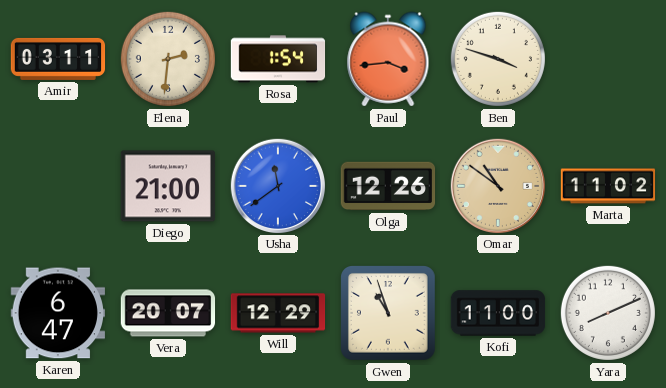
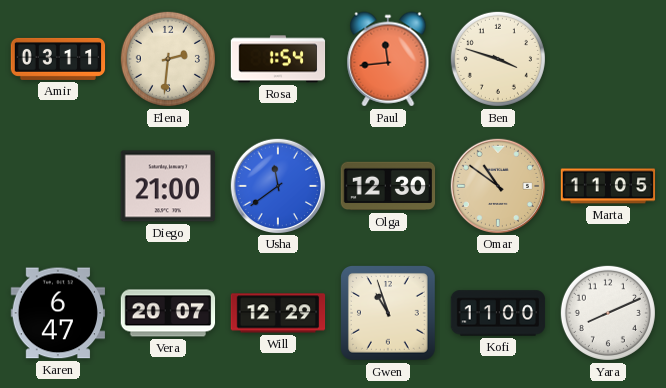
Paul: 3:44 -> 11:44
Olga: 12:26 -> 12:30
Marta: 11:02 -> 11:05
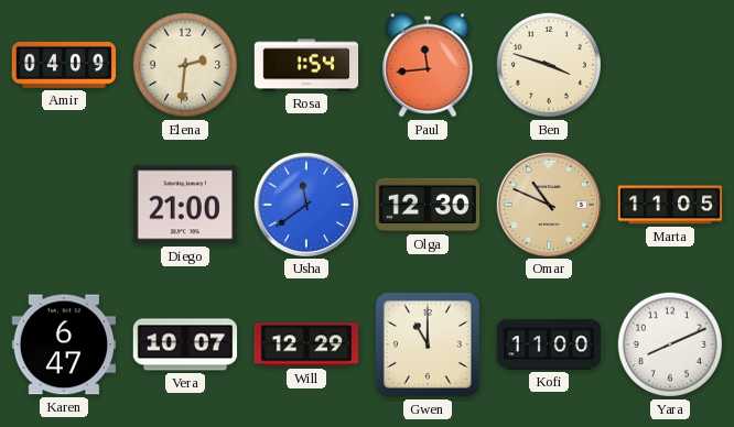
Amir: 03:11 -> 04:09
Omar: 10:51 -> 10:49
Vera: 20:07 -> 10:07
Gwen: 10:57 -> 11:00
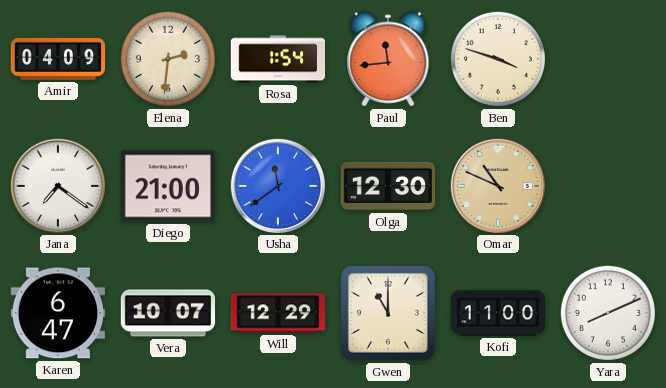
Jana: none -> 7:21
Marta: 11:05 -> none
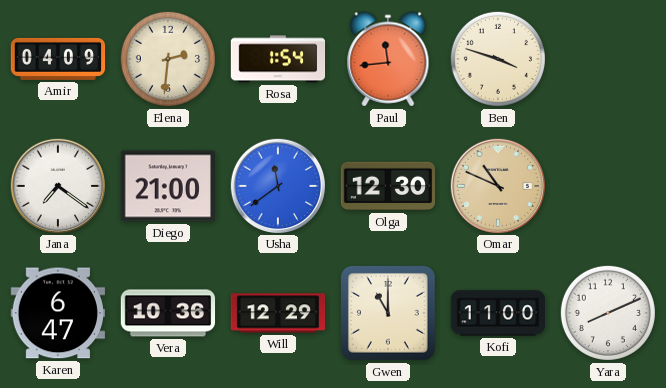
Vera: 10:07 -> 10:36
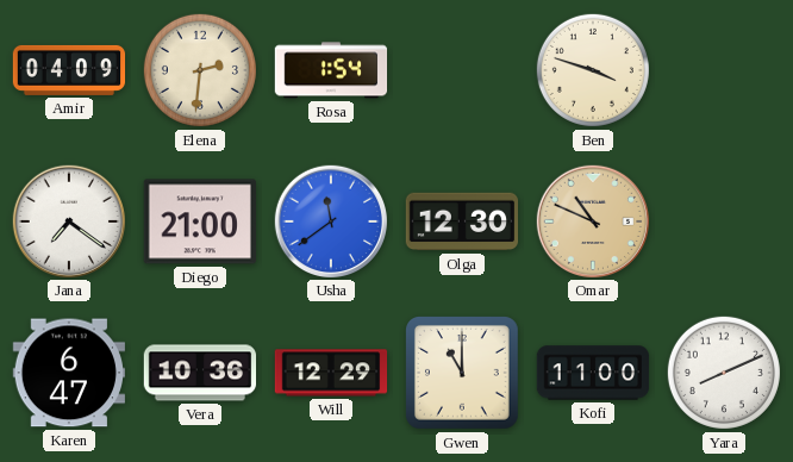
Paul: 11:44 -> none
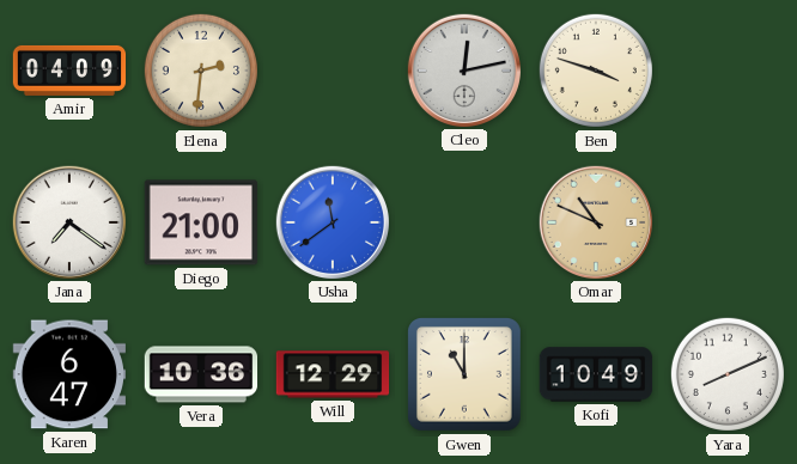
Rosa: 1:54 -> none
Cleo: none -> 12:13
Olga: 12:30 -> none
Kofi: 11:00 -> 10:49
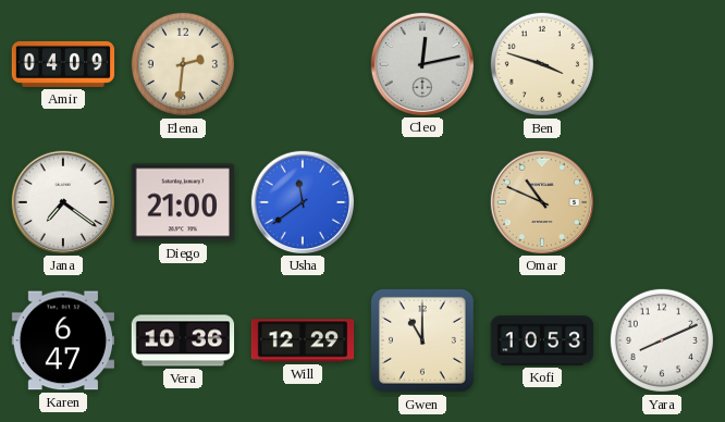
Kofi: 10:49 -> 10:53
